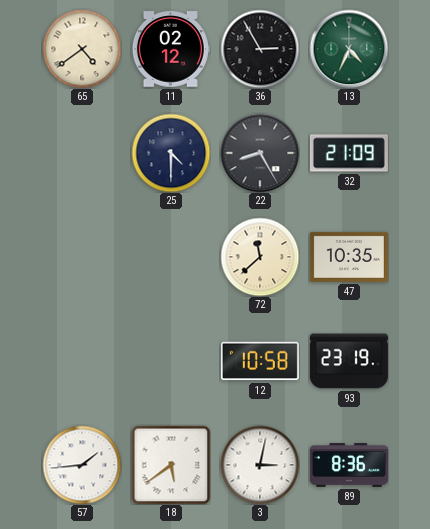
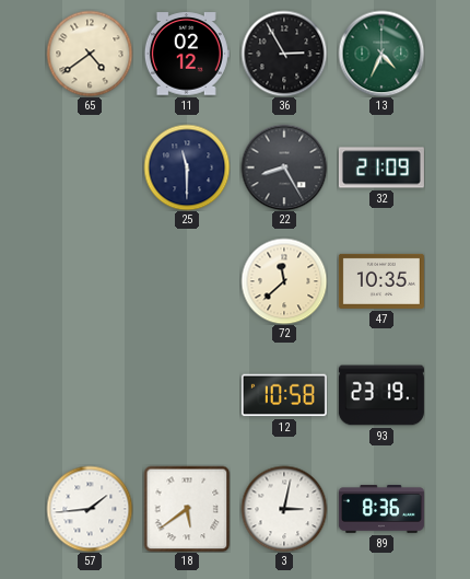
25: 4:30 -> 11:30
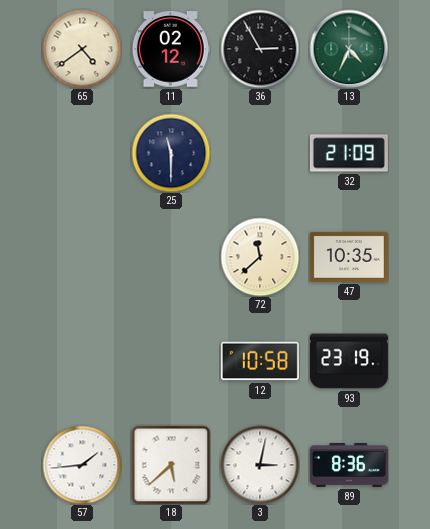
22: 8:25 -> none
18: 5:39 -> 5:38
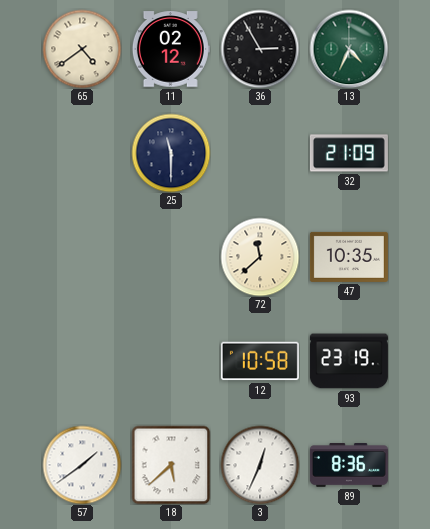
57: 1:44 -> 1:39
3: 3:02 -> 12:34
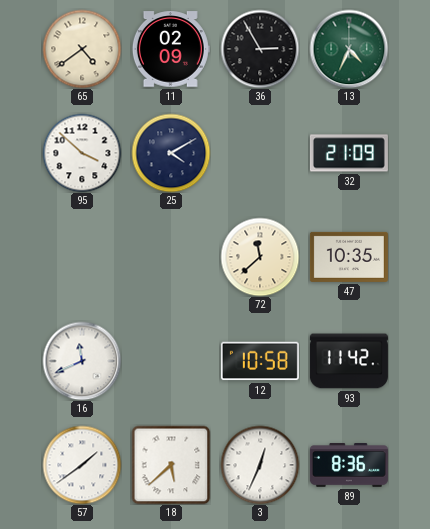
11: 02:12 -> 02:09
95: none -> 3:52
25: 11:30 -> 4:10
16: none -> 11:41
93: 23:19 -> 11:42
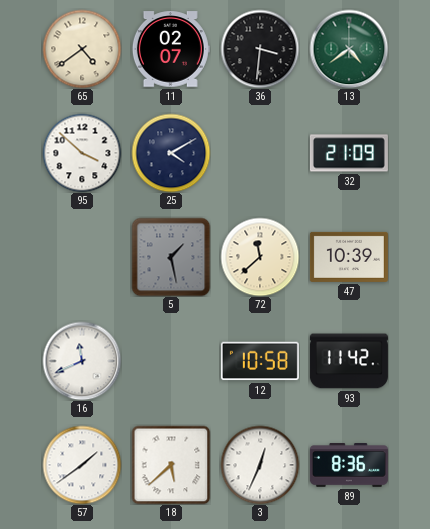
11: 02:09 -> 02:07
36: 2:55 -> 3:31
13: 4:34 -> 4:39
5: none -> 1:28
47: 10:35 -> 10:39
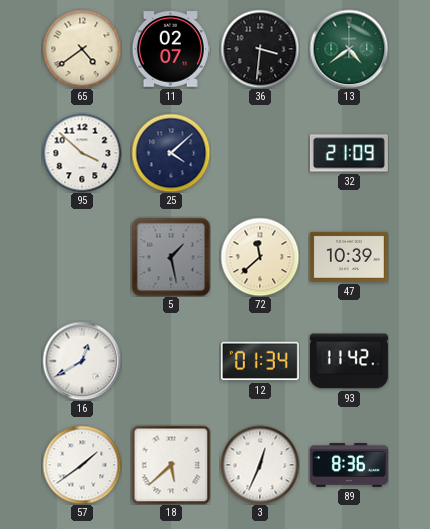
25: 4:10 -> 4:08
16: 11:41 -> 12:40
12: 10:58 -> 01:34
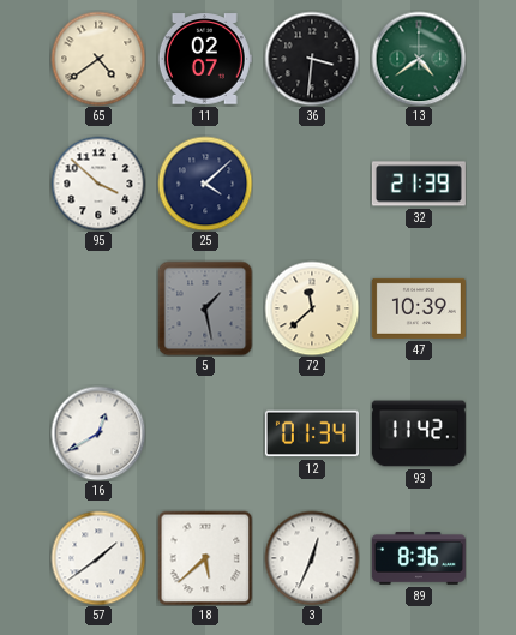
32: 21:09 -> 21:39
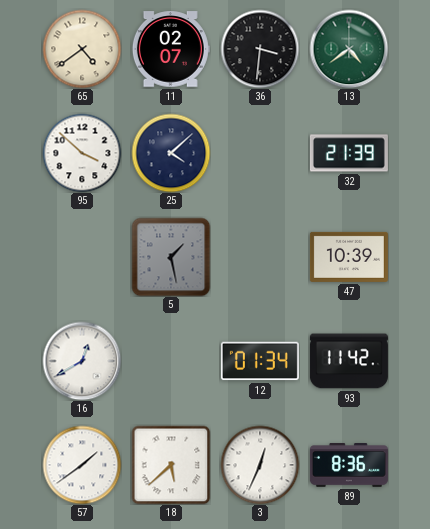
72: 11:38 -> none
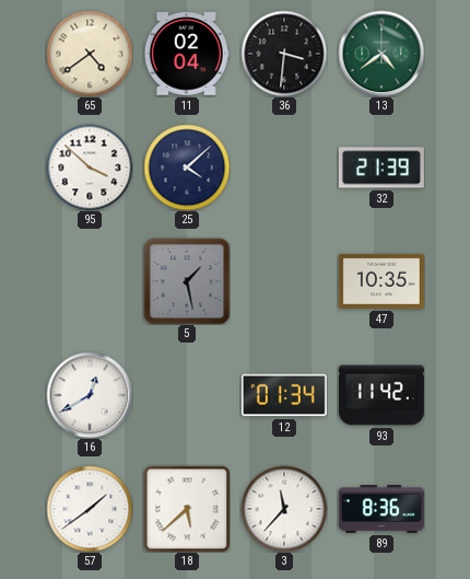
11: 02:07 -> 02:04
47: 10:39 -> 10:35
3: 12:34 -> 11:37
